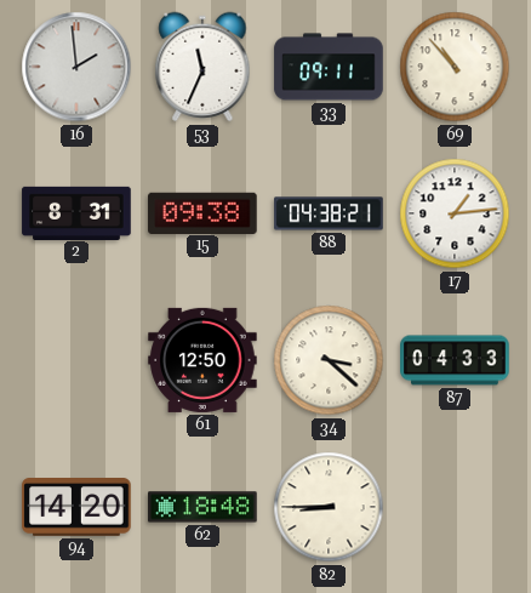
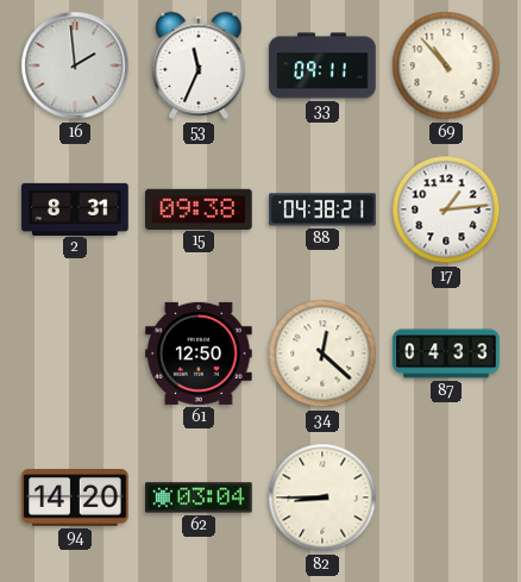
34: 3:22 -> 12:22
62: 18:48 -> 03:04
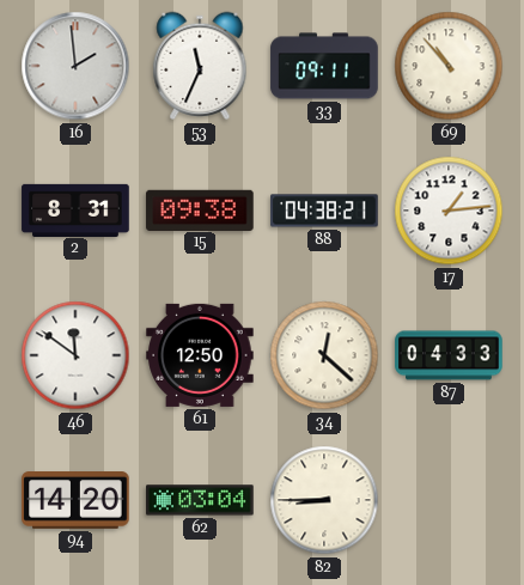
46: none -> 11:51
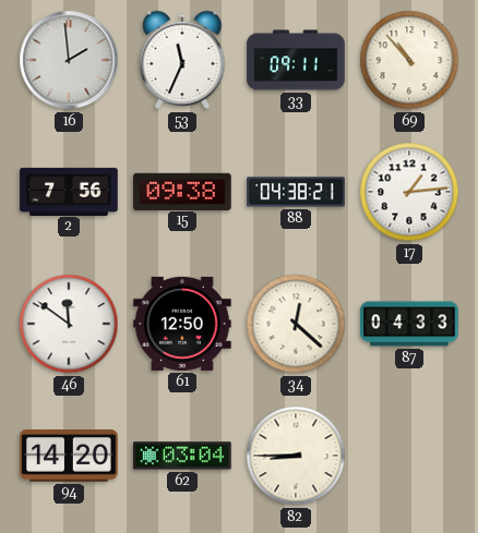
2: 8:31 -> 7:56
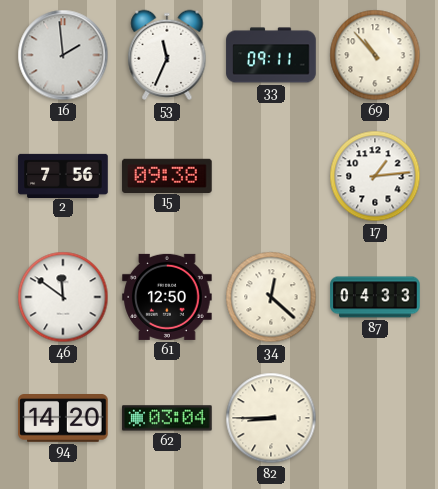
88: 04:38 -> none
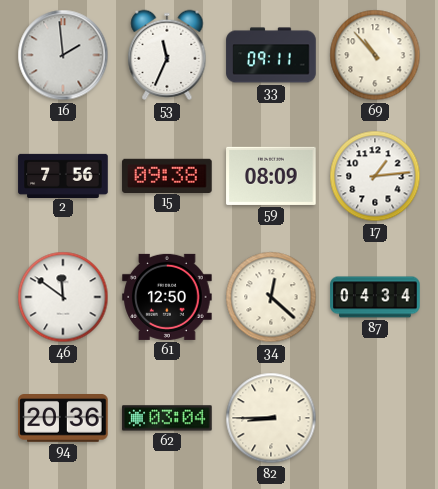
59: none -> 08:09
87: 04:33 -> 04:34
94: 14:20 -> 20:36
